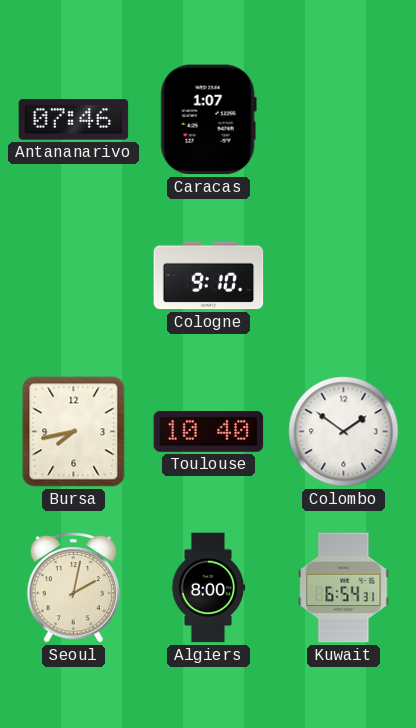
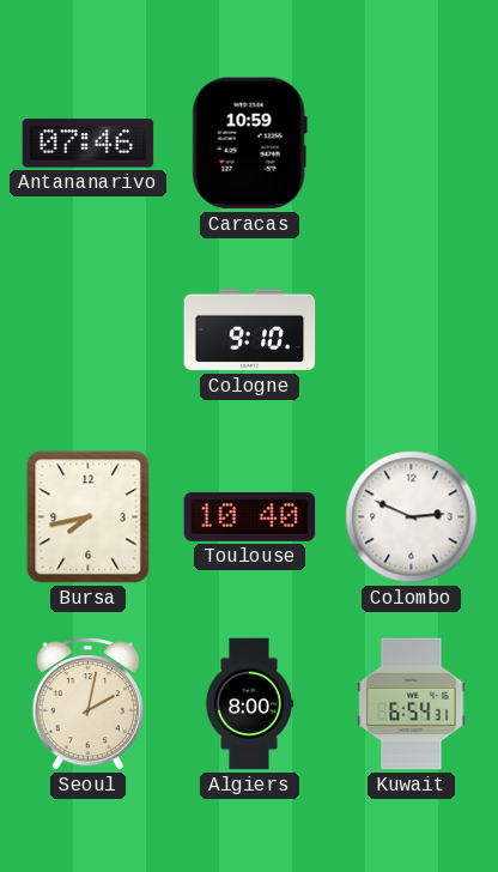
Caracas: 1:07 -> 10:59
Colombo: 1:51 -> 2:49
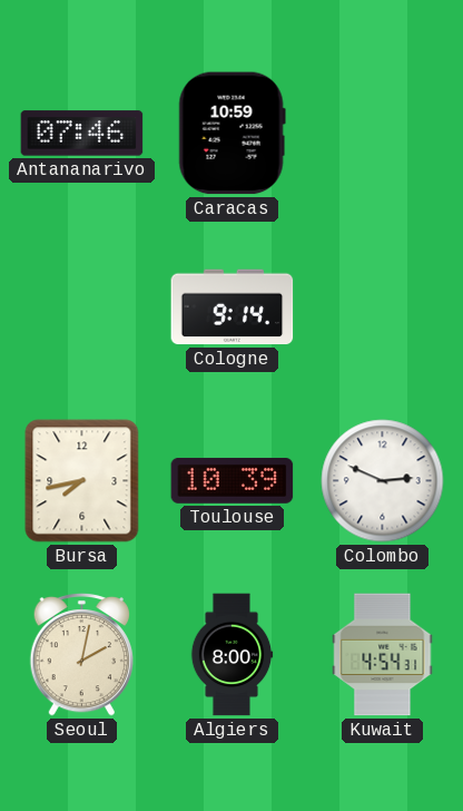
Cologne: 9:10 -> 9:14
Toulouse: 10:40 -> 10:39
Kuwait: 6:54 -> 4:54
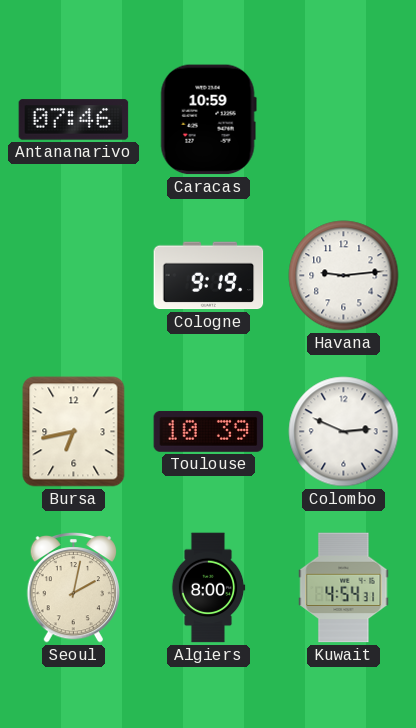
Cologne: 9:14 -> 9:19
Havana: none -> 9:14
Bursa: 7:43 -> 6:43
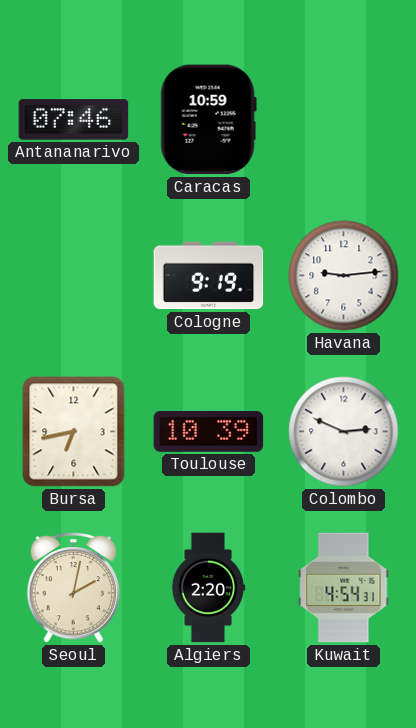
Algiers: 8:00 -> 2:20
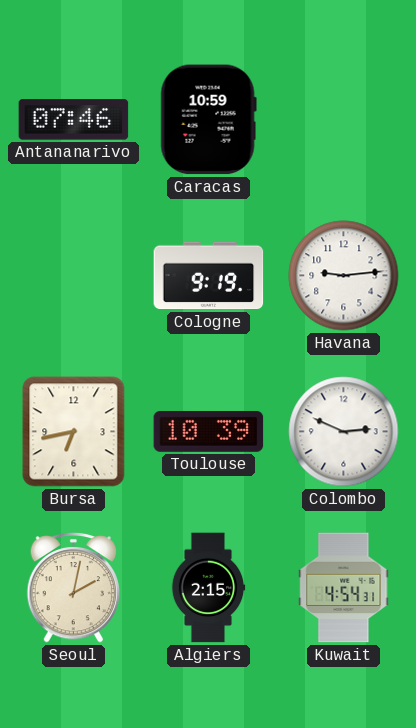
Algiers: 2:20 -> 2:15
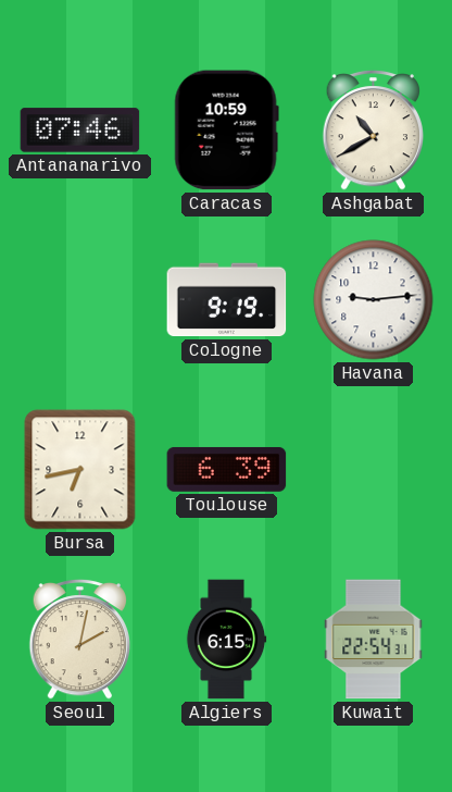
Ashgabat: none -> 10:40
Toulouse: 10:39 -> 6:39
Colombo: 2:49 -> none
Algiers: 2:15 -> 6:15
Kuwait: 4:54 -> 22:54
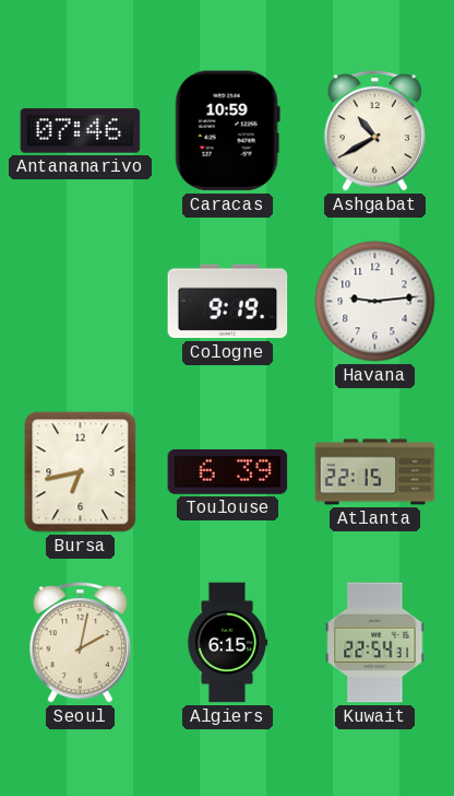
Atlanta: none -> 22:15
